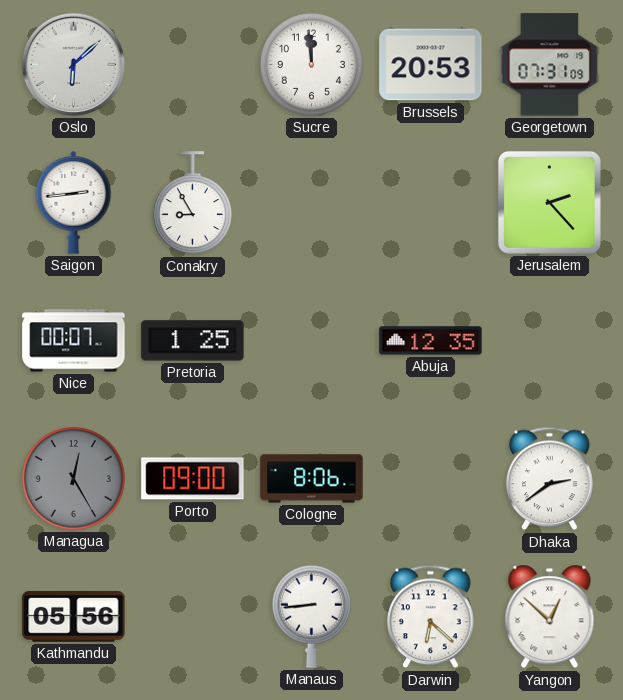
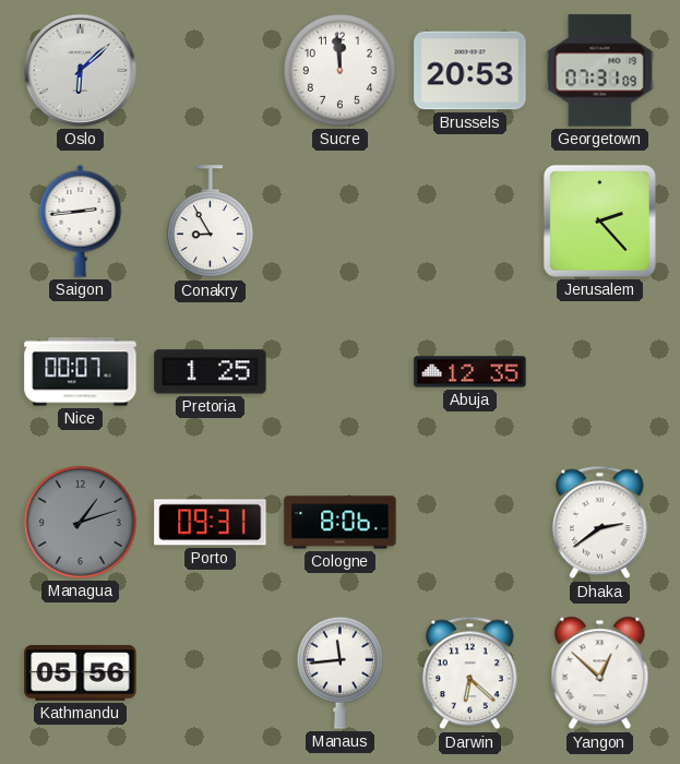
Managua: 12:25 -> 1:12
Porto: 09:00 -> 09:31
Manaus: 8:44 -> 11:44
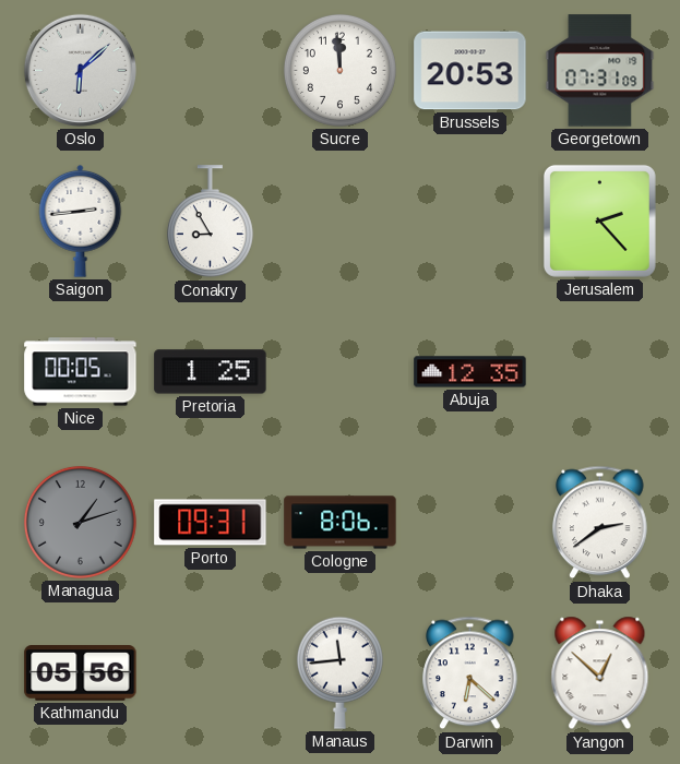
Nice: 00:07 -> 00:05
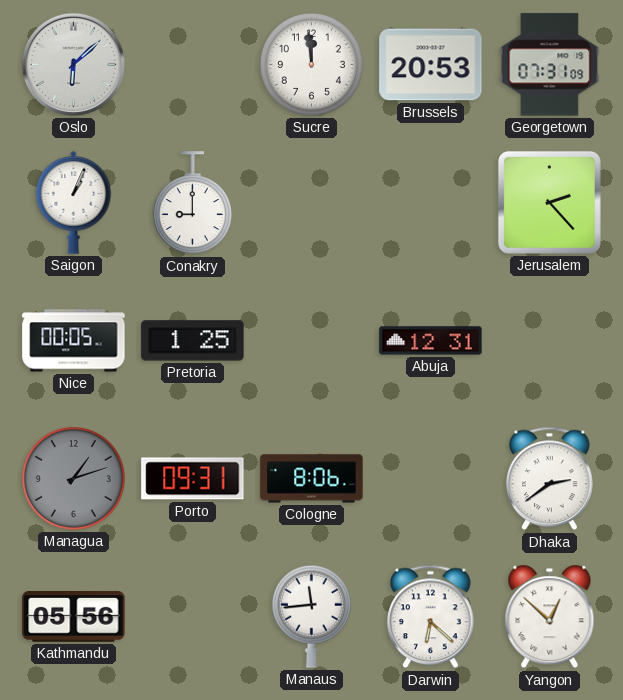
Saigon: 2:44 -> 1:04
Conakry: 8:55 -> 9:00
Abuja: 12:35 -> 12:31
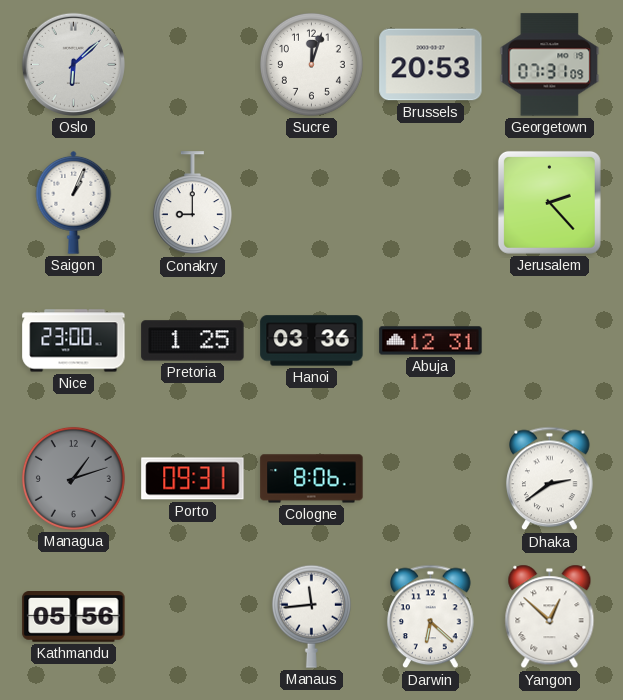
Sucre: 11:59 -> 12:03
Nice: 00:05 -> 23:00
Hanoi: none -> 03:36
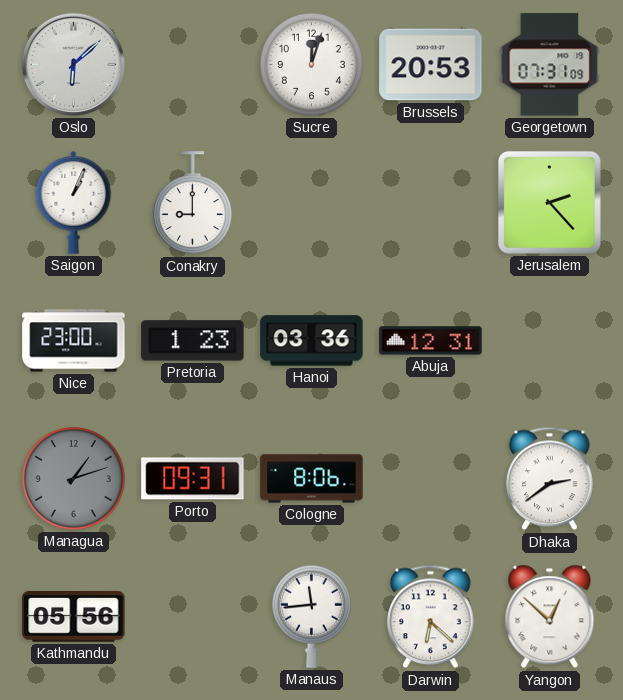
Pretoria: 1:25 -> 1:23
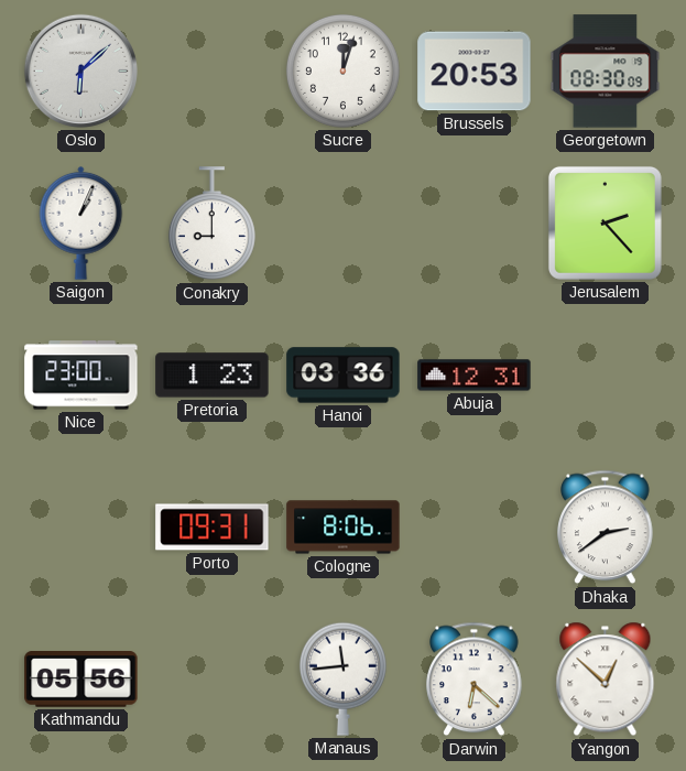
Georgetown: 07:31 -> 08:30
Managua: 1:12 -> none
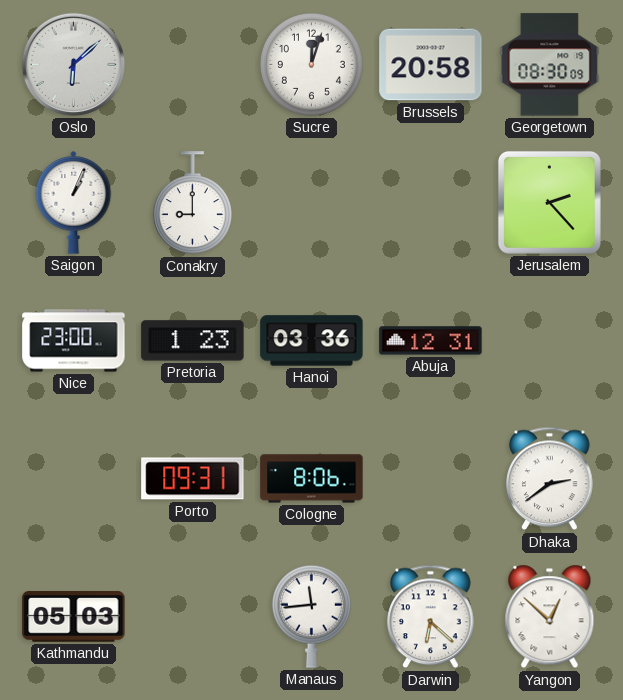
Brussels: 20:53 -> 20:58
Kathmandu: 05:56 -> 05:03
